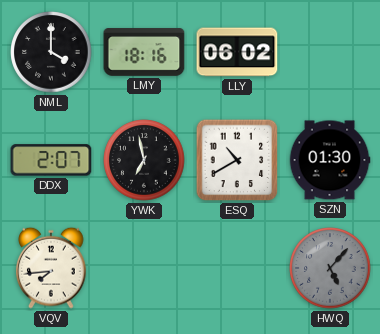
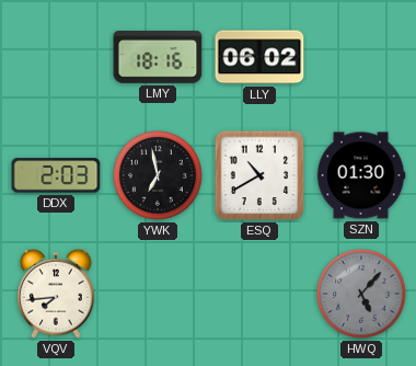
NML: 4:00 -> none
DDX: 2:07 -> 2:03
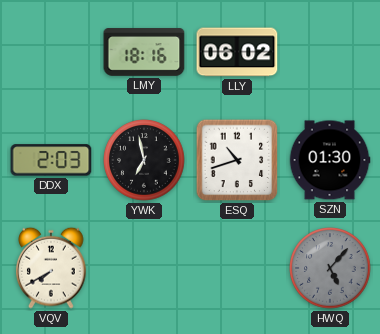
ESQ: 10:40 -> 10:42
VQV: 7:44 -> 7:40
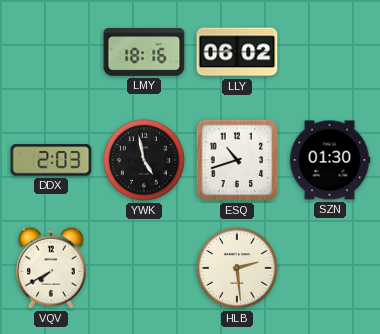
YWK: 6:58 -> 4:58
HLB: none -> 2:29
HWQ: 5:07 -> none
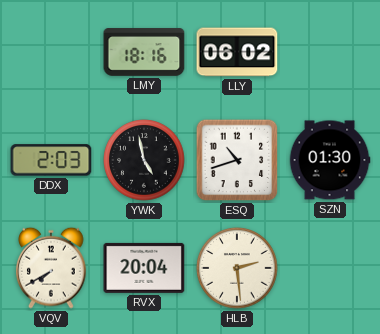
RVX: none -> 20:04
